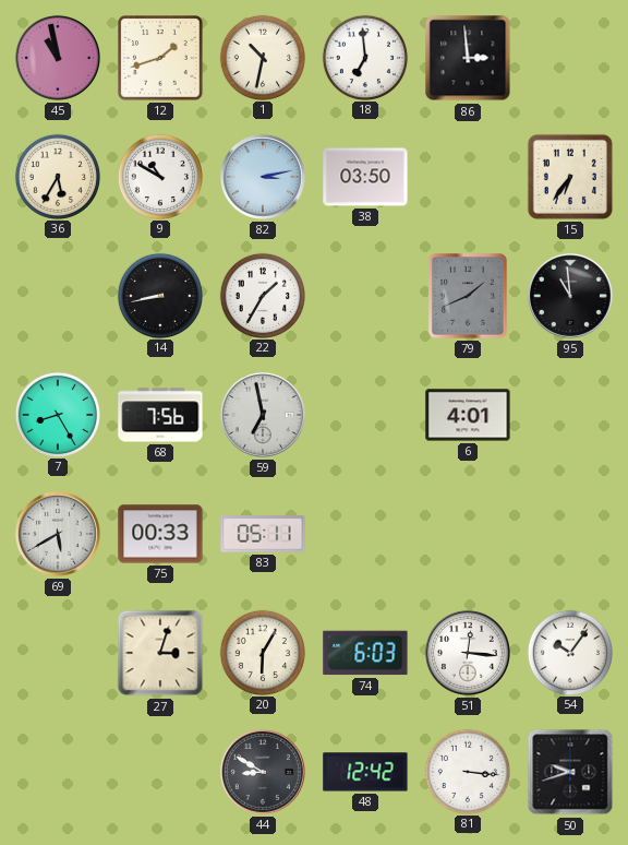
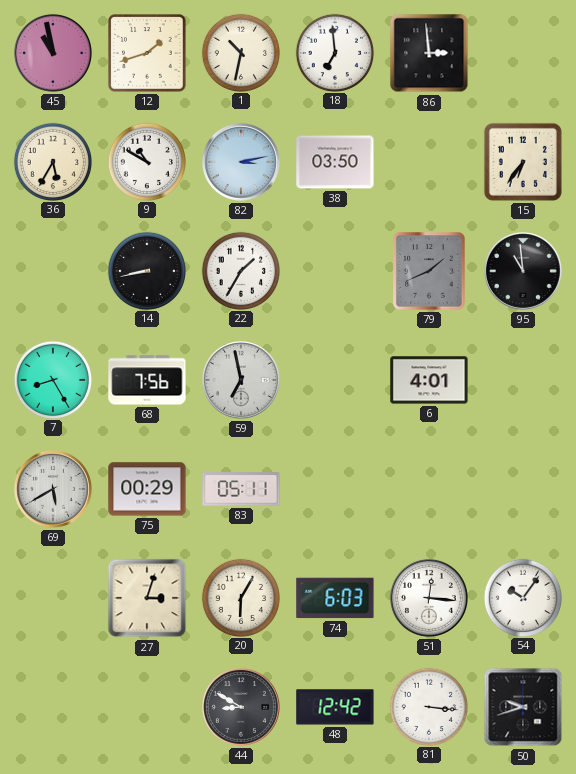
75: 00:33 -> 00:29
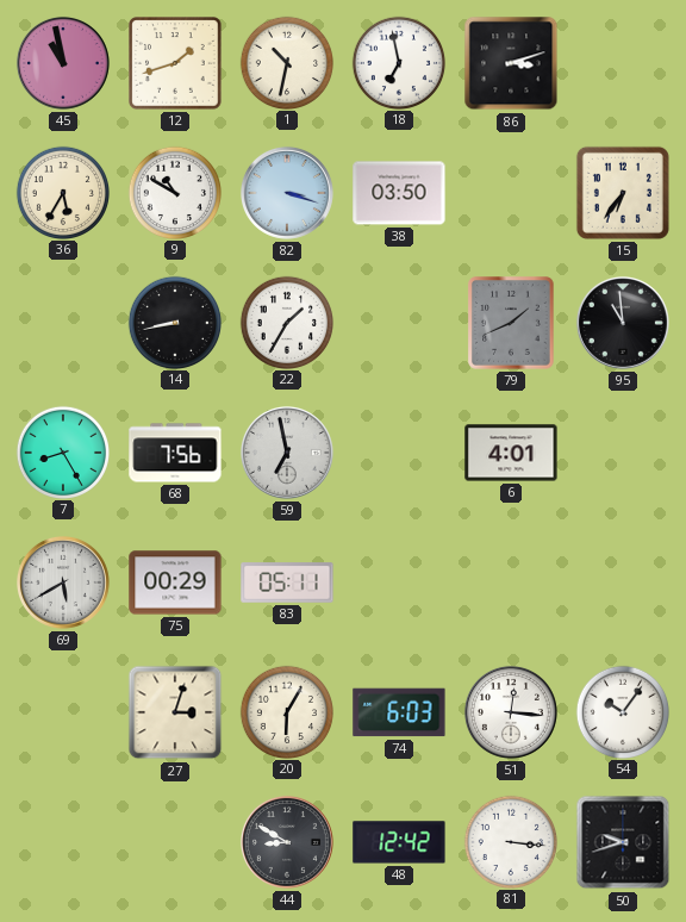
18: 6:59 -> 6:58
86: 2:59 -> 3:12
82: 3:13 -> 3:18
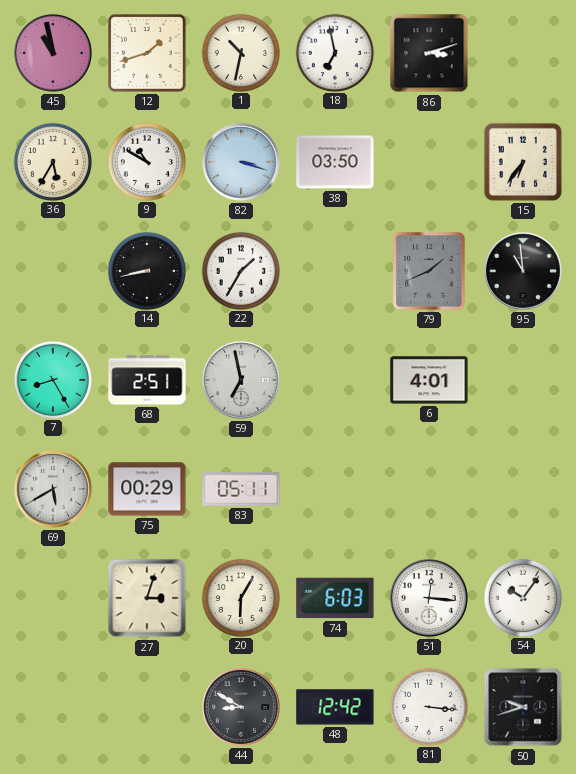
68: 7:56 -> 2:51
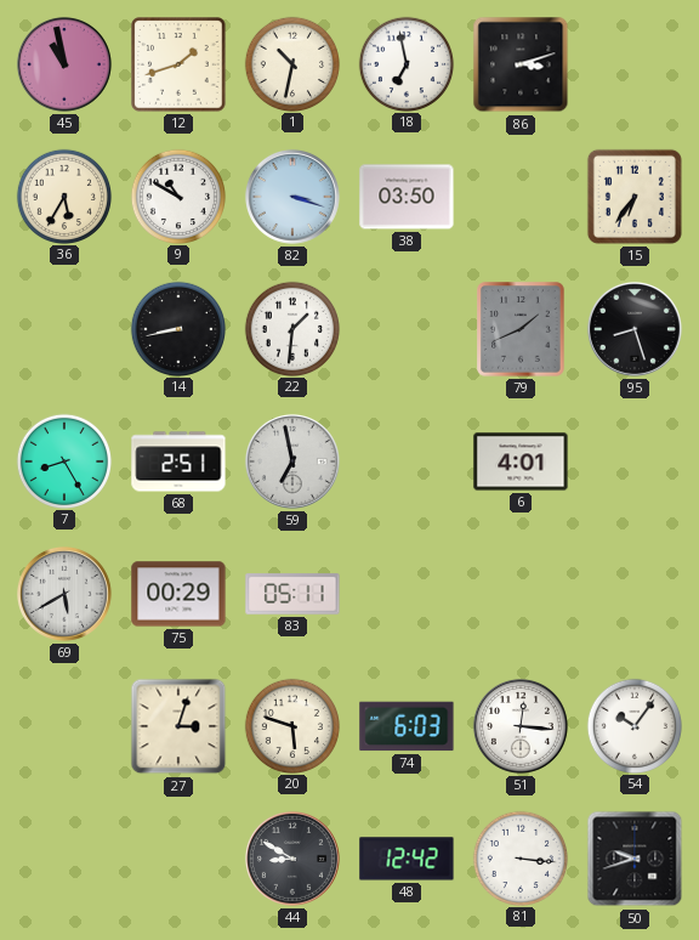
22: 1:35 -> 1:31
95: 10:59 -> 8:27
20: 6:05 -> 5:48
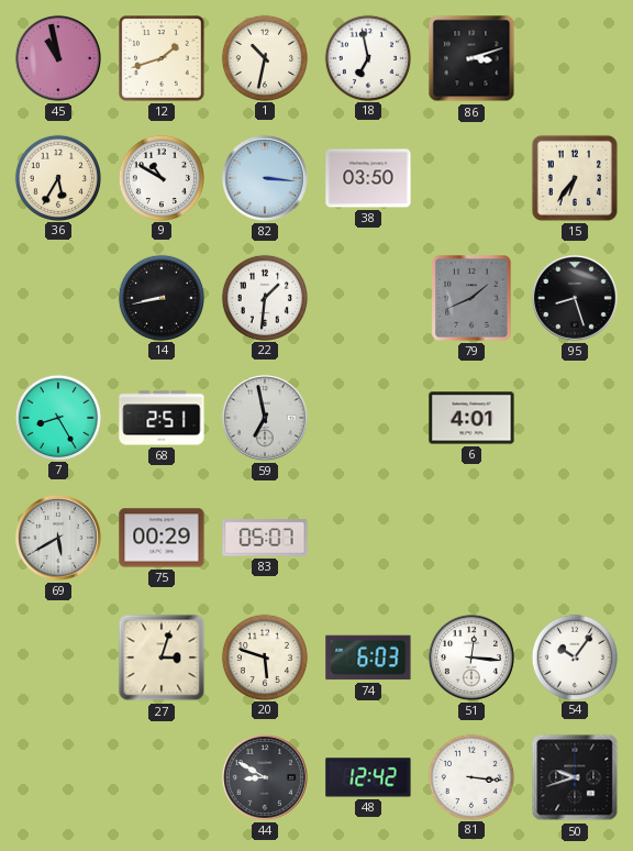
82: 3:18 -> 3:16
83: 05:11 -> 05:07
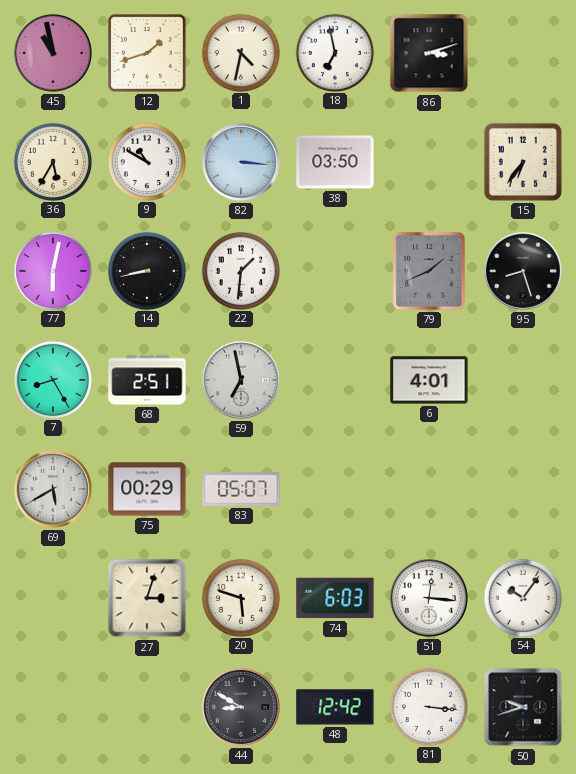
1: 10:32 -> 4:32
77: none -> 6:02
